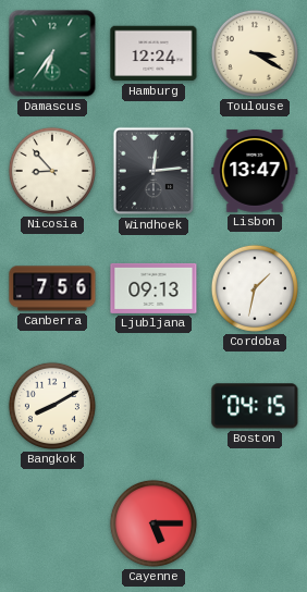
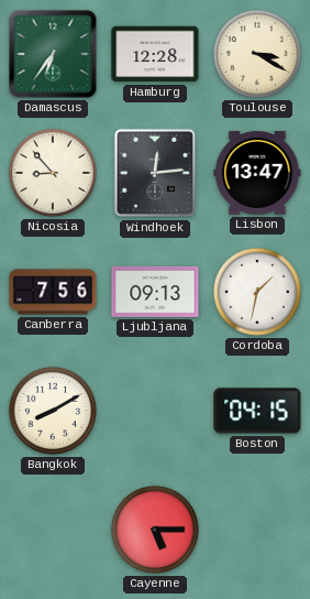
Hamburg: 12:24 -> 12:28
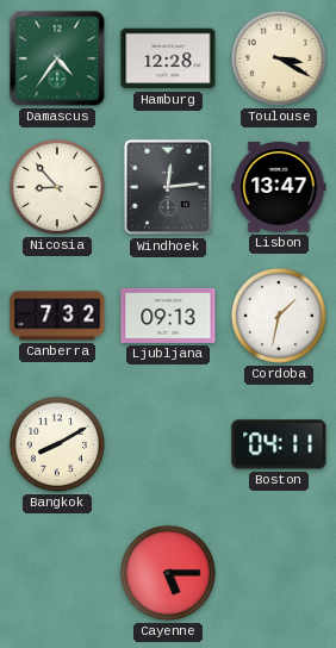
Damascus: 6:36 -> 4:36
Canberra: 7:56 -> 7:32
Boston: 04:15 -> 04:11
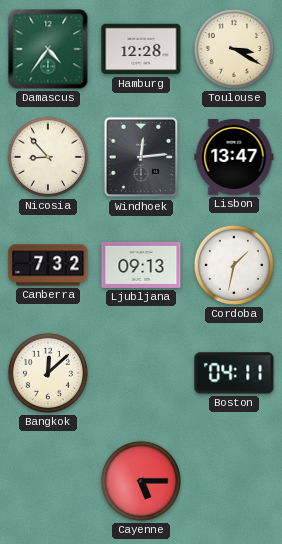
Bangkok: 8:10 -> 12:08
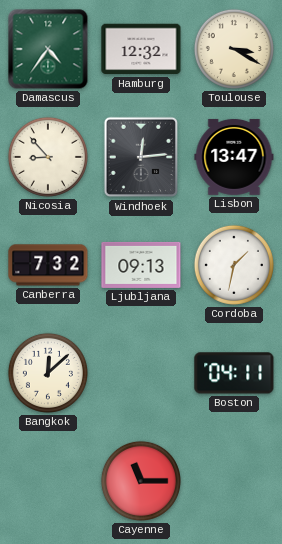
Hamburg: 12:28 -> 12:32
Cayenne: 5:15 -> 11:15
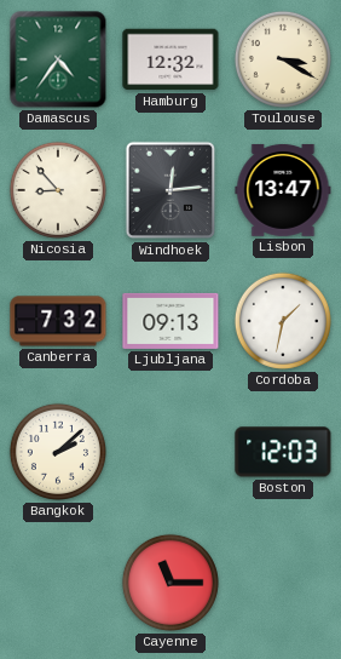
Bangkok: 12:08 -> 2:08
Boston: 04:11 -> 12:03
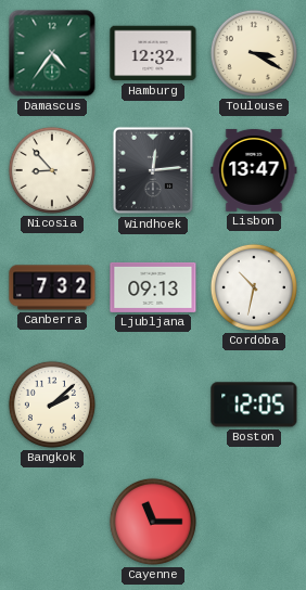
Cordoba: 1:32 -> 10:32
Boston: 12:03 -> 12:05
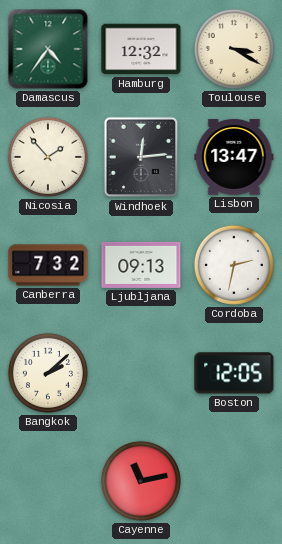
Nicosia: 8:53 -> 1:53
Cordoba: 10:32 -> 2:32
Cayenne: 11:15 -> 11:13
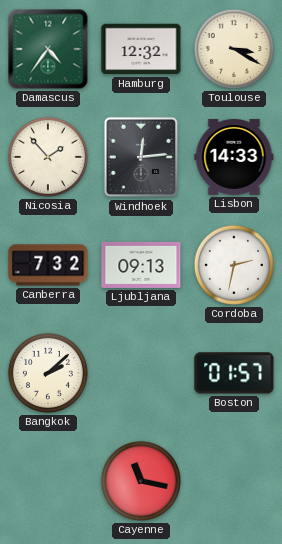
Lisbon: 13:47 -> 14:33
Boston: 12:05 -> 01:57
Cayenne: 11:13 -> 11:17
